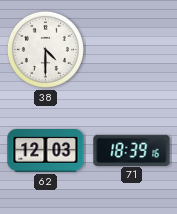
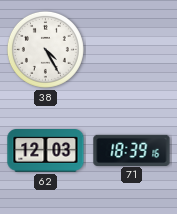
38: 4:30 -> 4:25
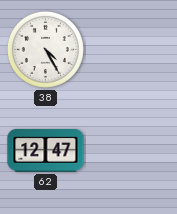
62: 12:03 -> 12:47
71: 18:39 -> none
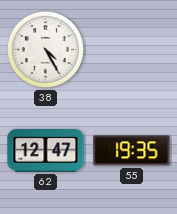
55: none -> 19:35
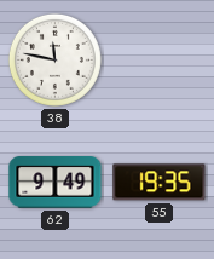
38: 4:25 -> 11:47
62: 12:47 -> 9:49
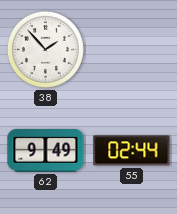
38: 11:47 -> 1:53
55: 19:35 -> 02:44
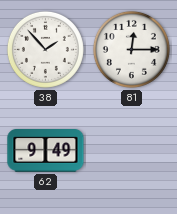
81: none -> 12:15
55: 02:44 -> none
